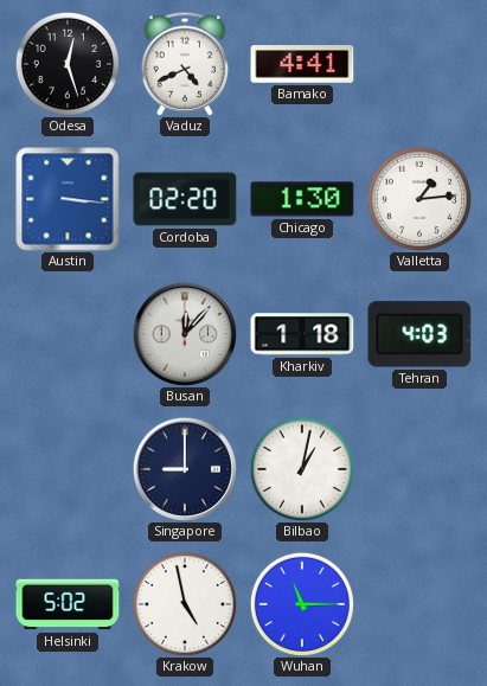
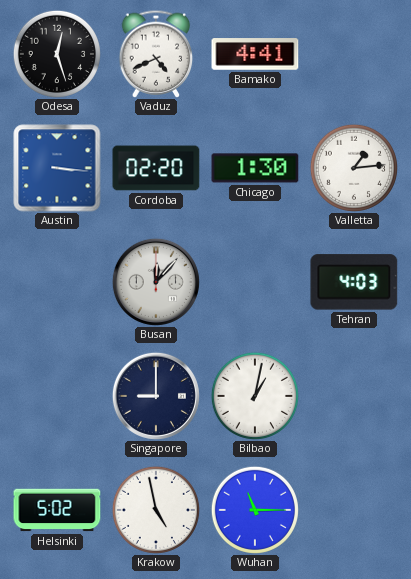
Kharkiv: 1:18 -> none
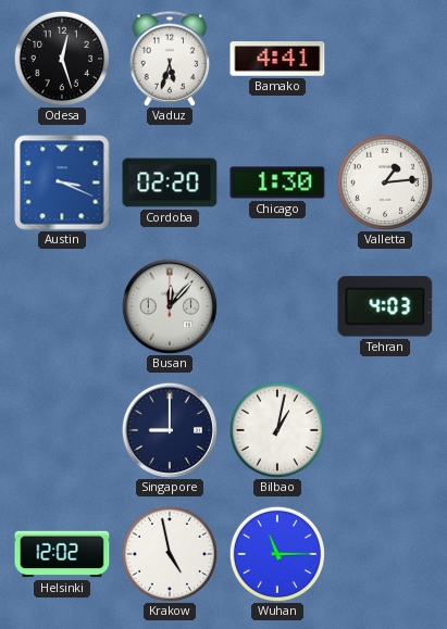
Vaduz: 4:41 -> 5:33
Austin: 3:16 -> 3:19
Helsinki: 5:02 -> 12:02
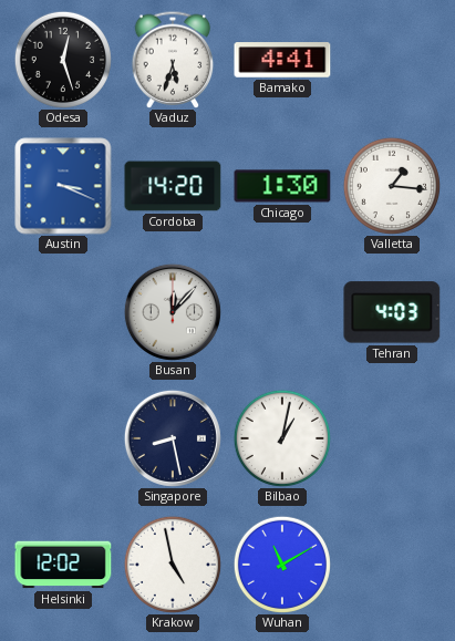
Cordoba: 02:20 -> 14:20
Valletta: 1:14 -> 1:16
Singapore: 9:00 -> 8:28
Wuhan: 11:15 -> 11:10
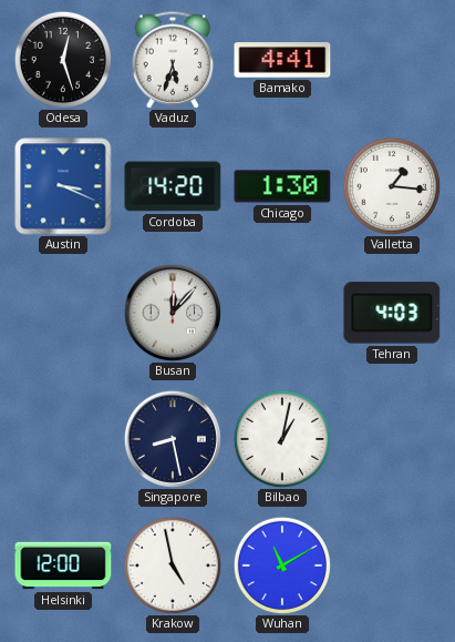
Helsinki: 12:02 -> 12:00
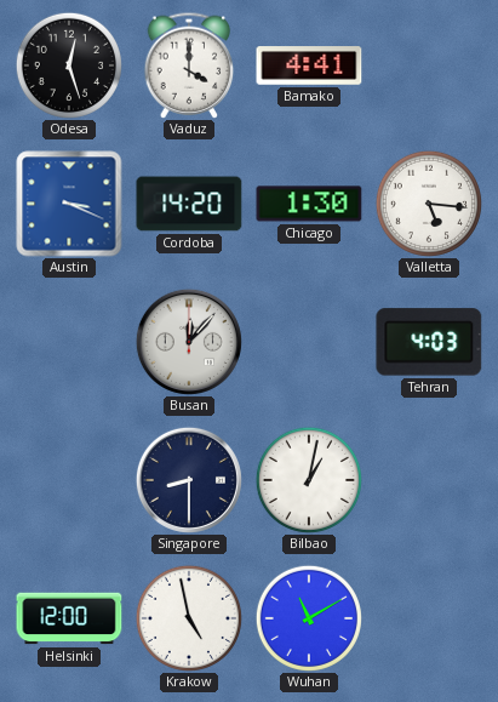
Vaduz: 5:33 -> 4:00
Valletta: 1:16 -> 5:16
Singapore: 8:28 -> 8:30
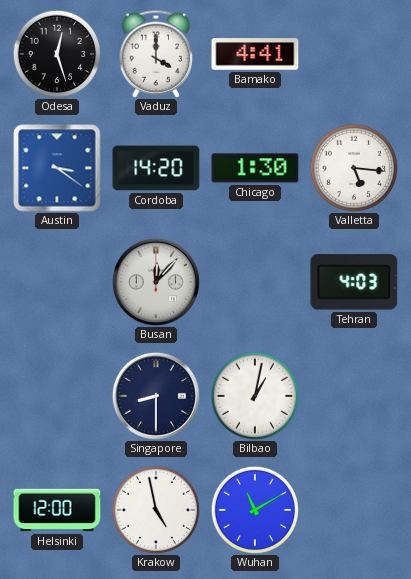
Austin: 3:19 -> 3:21
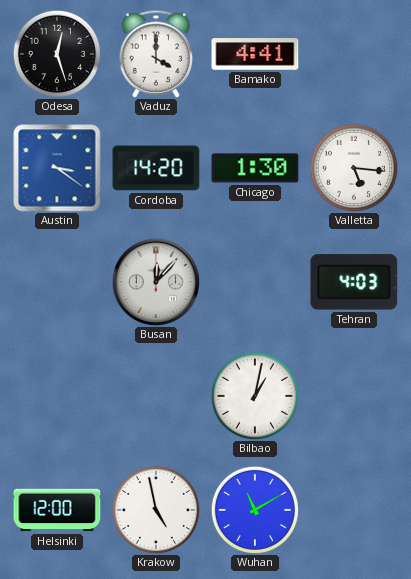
Singapore: 8:30 -> none
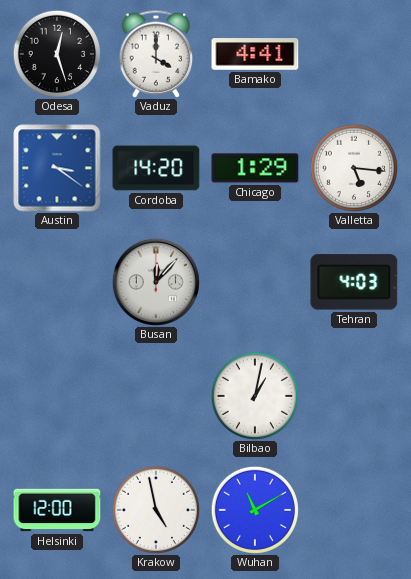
Chicago: 1:30 -> 1:29
